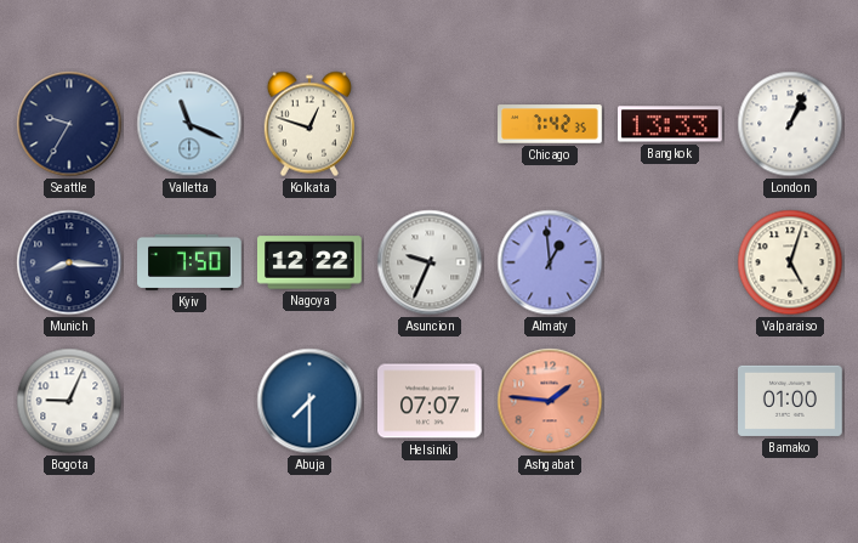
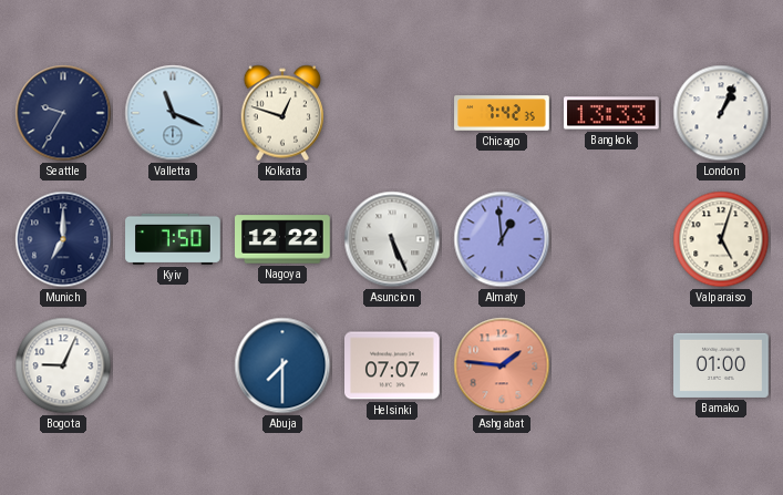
Munich: 8:16 -> 7:00
Asuncion: 9:34 -> 5:26
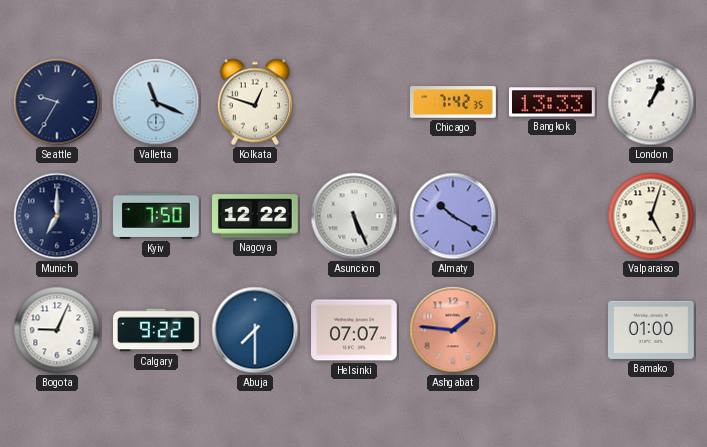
Almaty: 12:59 -> 10:20
Calgary: none -> 9:22
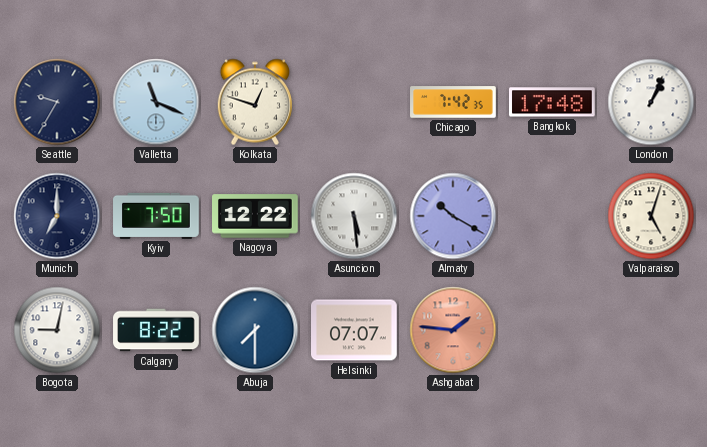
Bangkok: 13:33 -> 17:48
Asuncion: 5:26 -> 5:29
Bogota: 9:04 -> 9:02
Calgary: 9:22 -> 8:22
Bamako: 01:00 -> none
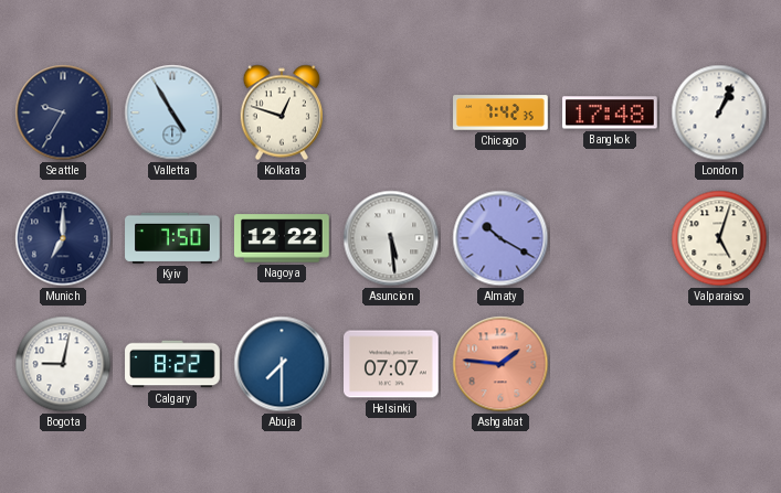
Valletta: 11:19 -> 4:55
